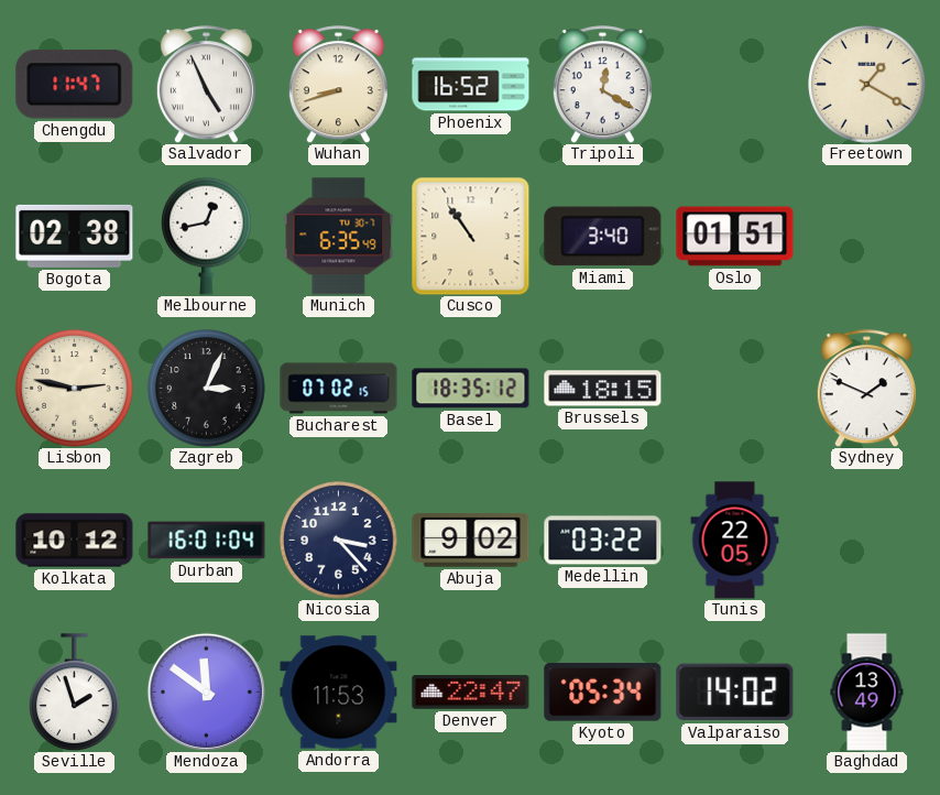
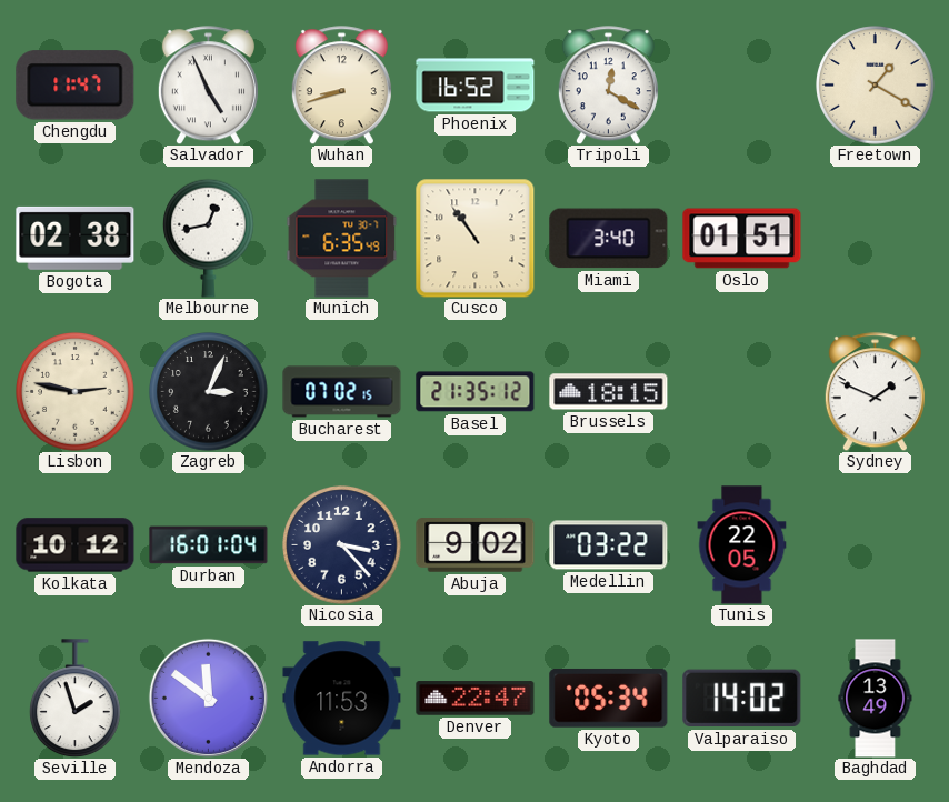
Basel: 18:35 -> 21:35
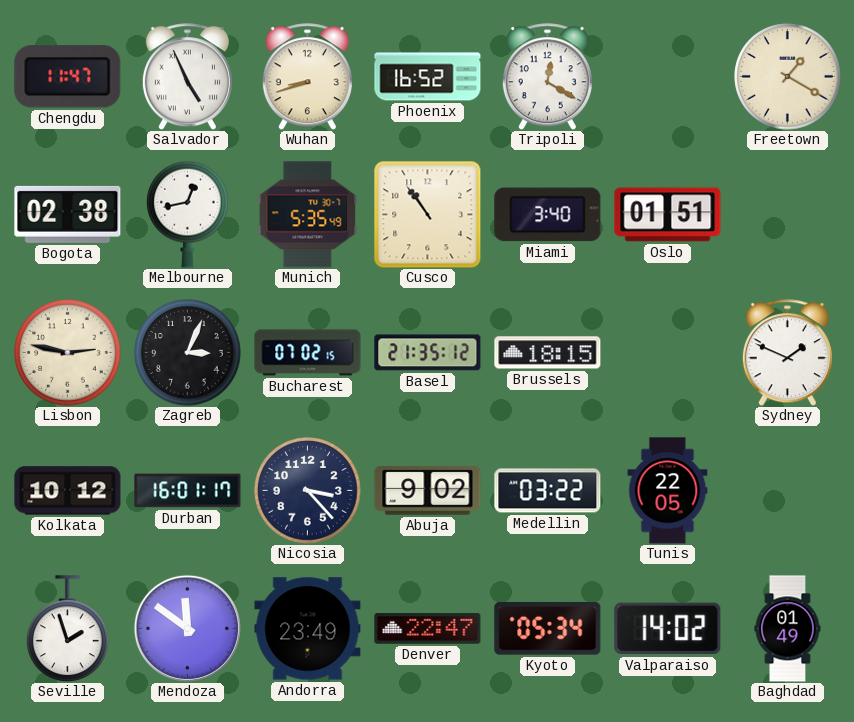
Munich: 6:35 -> 5:35
Durban: 16:01:04 -> 16:01:17
Andorra: 11:53 -> 23:49
Baghdad: 13:49 -> 01:49
